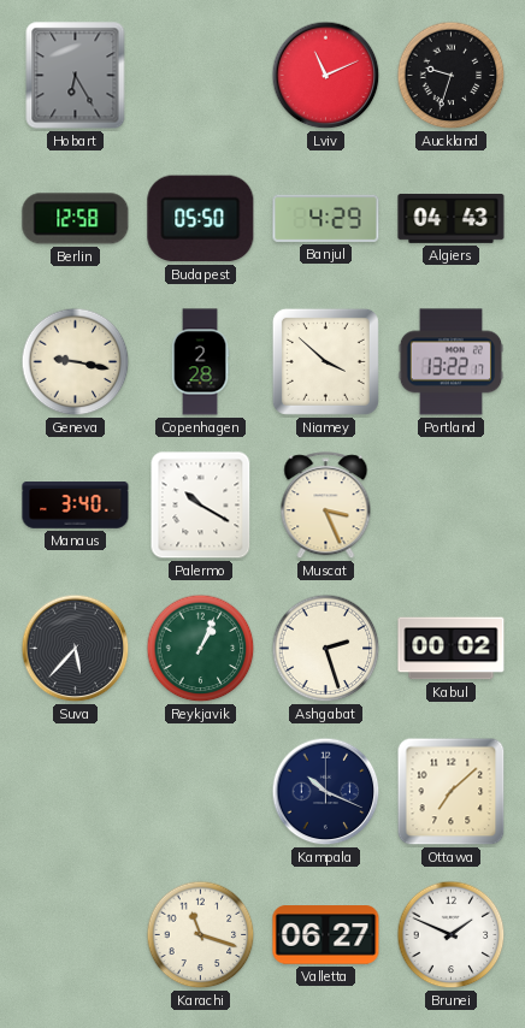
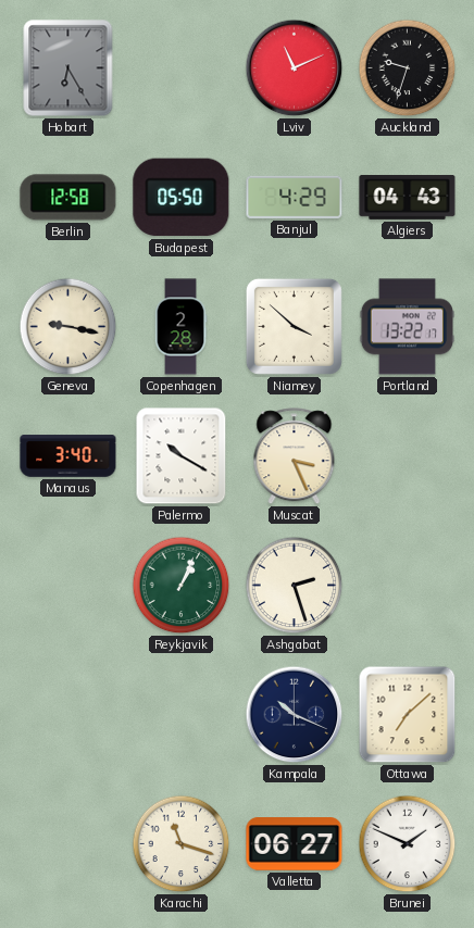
Suva: 5:37 -> none
Kabul: 00:02 -> none
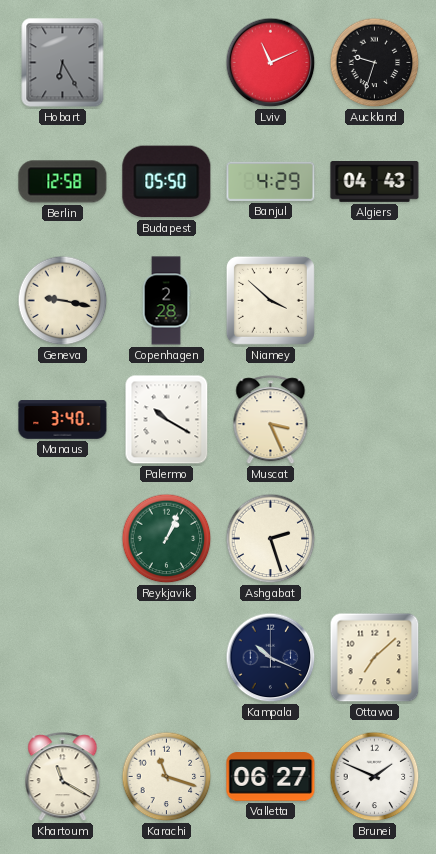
Portland: 13:22 -> none
Khartoum: none -> 11:20
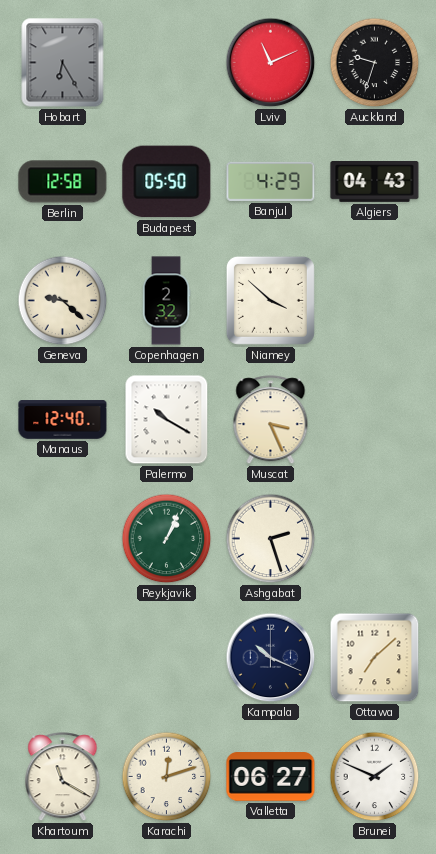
Geneva: 9:17 -> 9:22
Copenhagen: 2:28 -> 2:32
Manaus: 3:40 -> 12:40
Karachi: 11:18 -> 12:12
